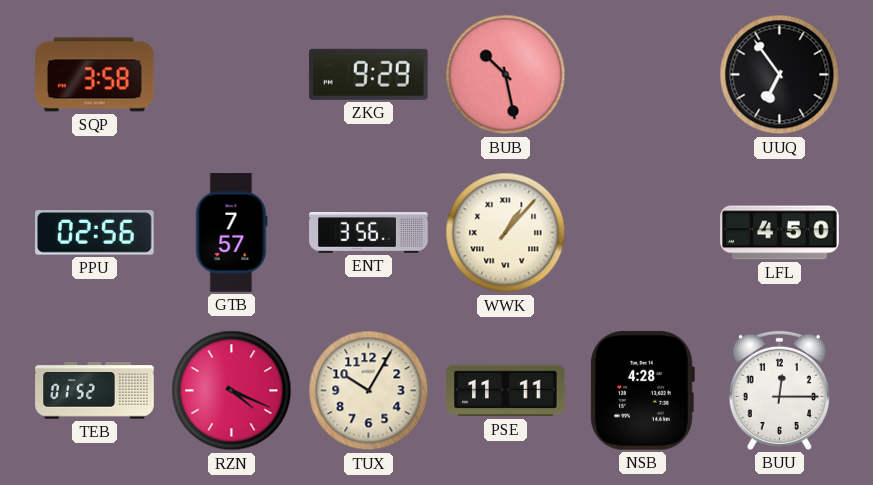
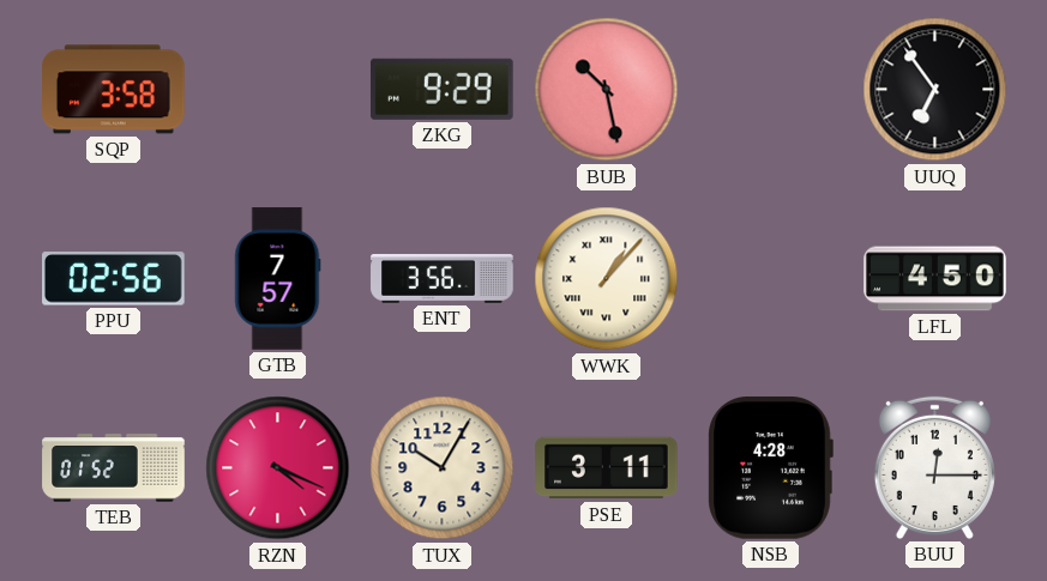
PSE: 11:11 -> 3:11
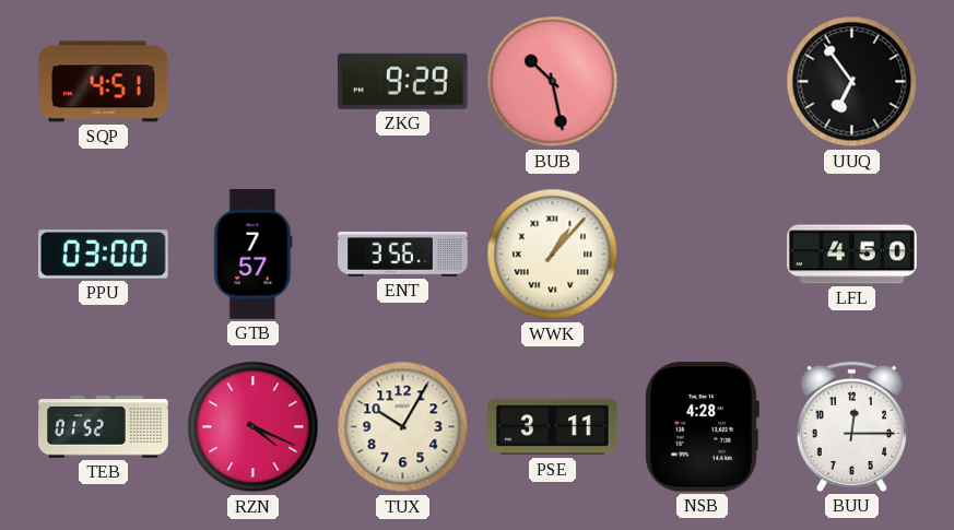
SQP: 3:58 -> 4:51
PPU: 02:56 -> 03:00
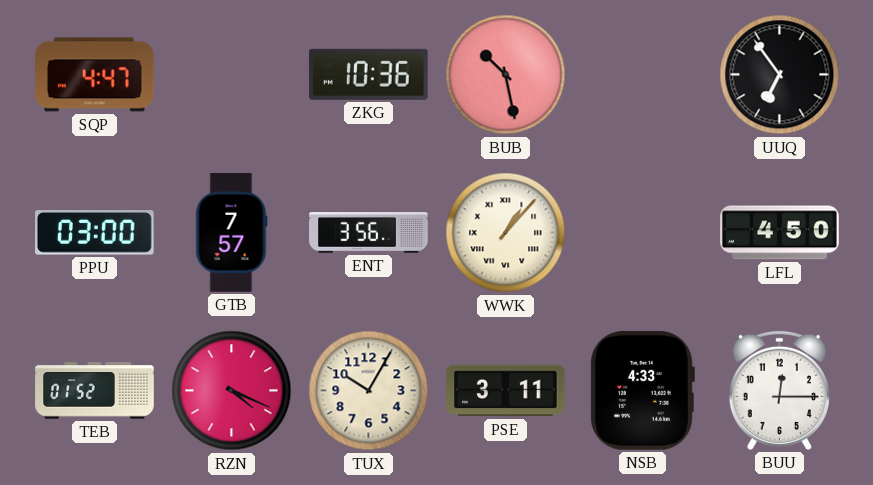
SQP: 4:51 -> 4:47
ZKG: 9:29 -> 10:36
NSB: 4:28 -> 4:33
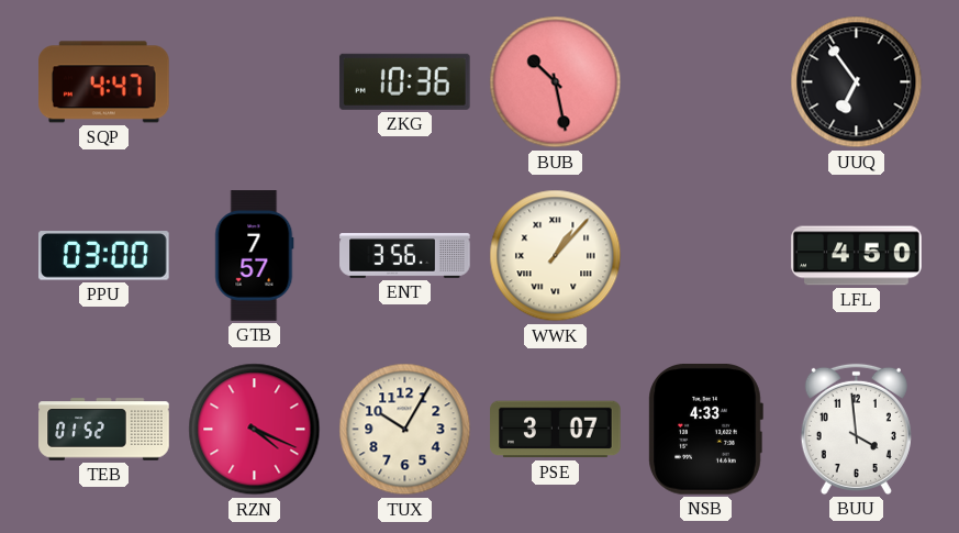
PSE: 3:11 -> 3:07
BUU: 12:15 -> 3:59
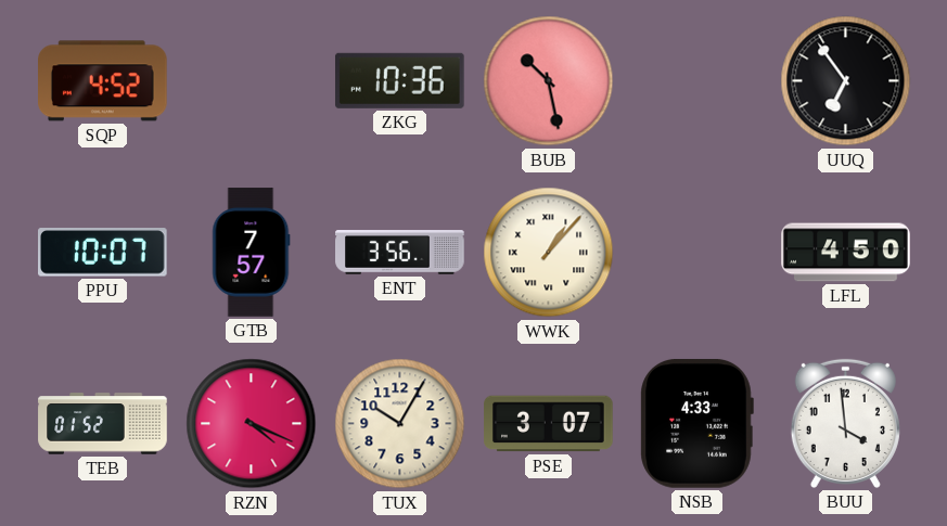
SQP: 4:47 -> 4:52
PPU: 03:00 -> 10:07
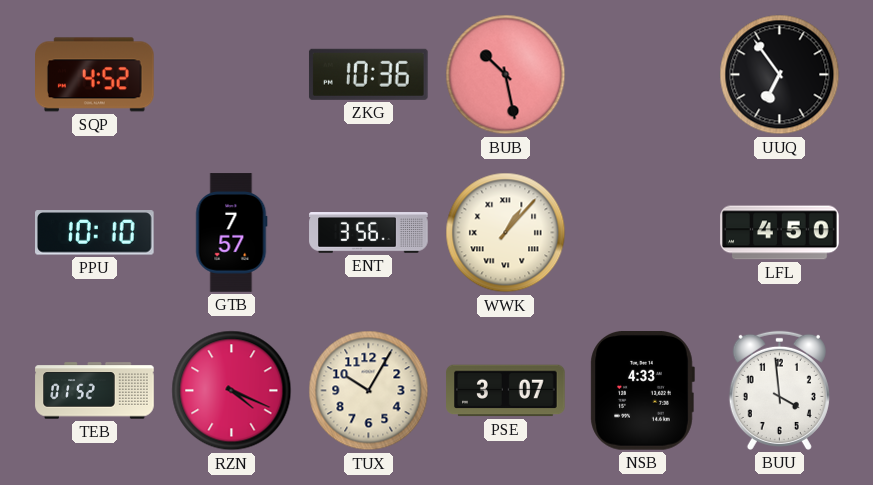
PPU: 10:07 -> 10:10
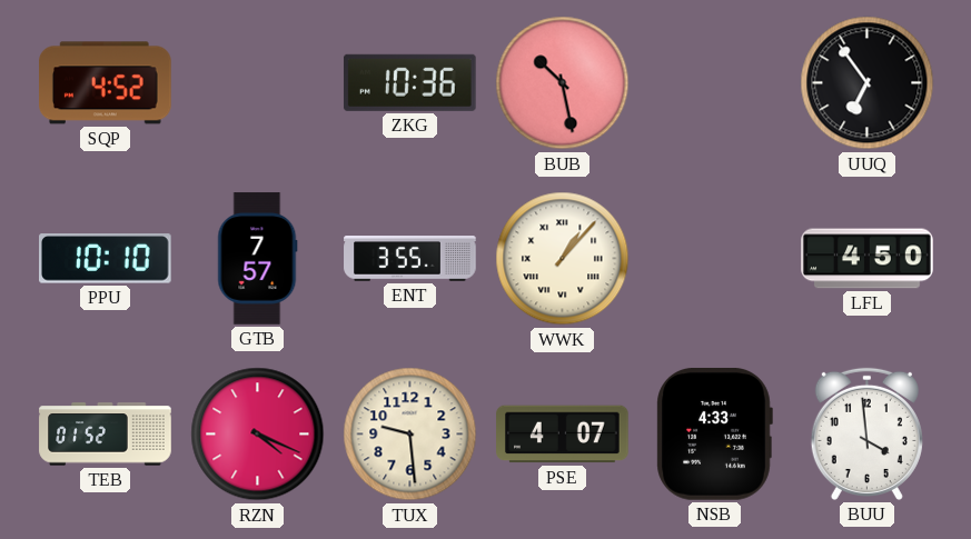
ENT: 3:56 -> 3:55
TUX: 10:05 -> 9:29
PSE: 3:07 -> 4:07
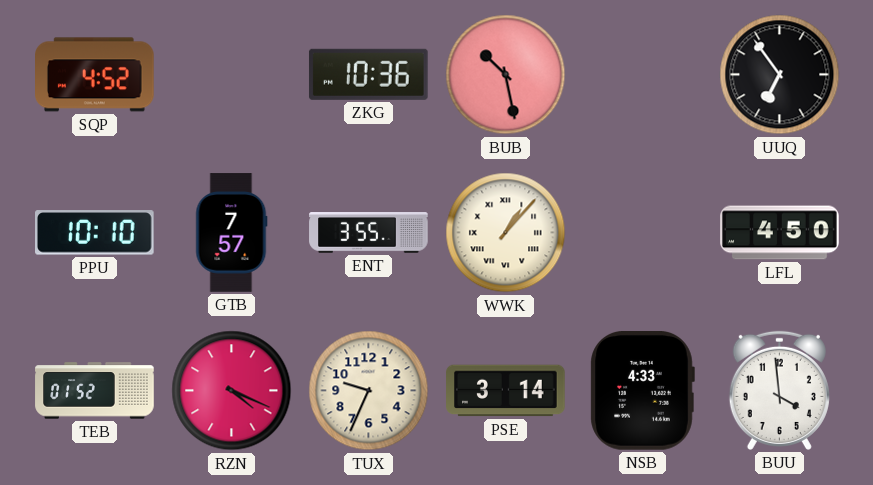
TUX: 9:29 -> 9:34
PSE: 4:07 -> 3:14
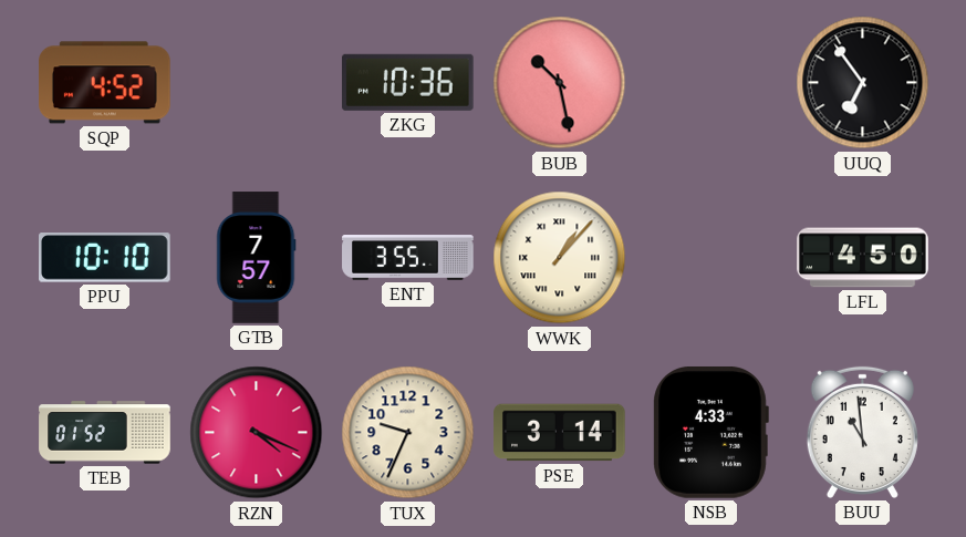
BUU: 3:59 -> 10:59
